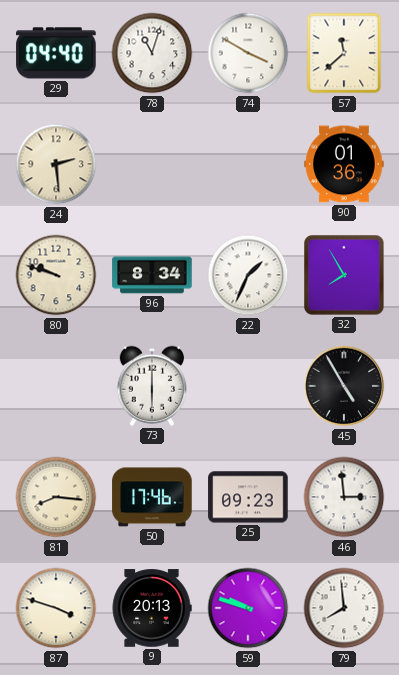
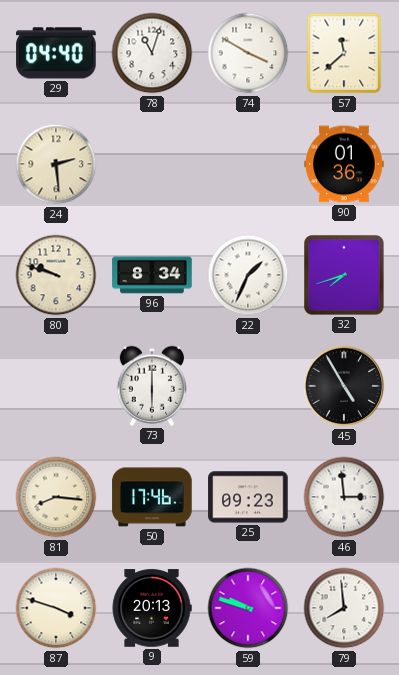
32: 7:55 -> 7:42
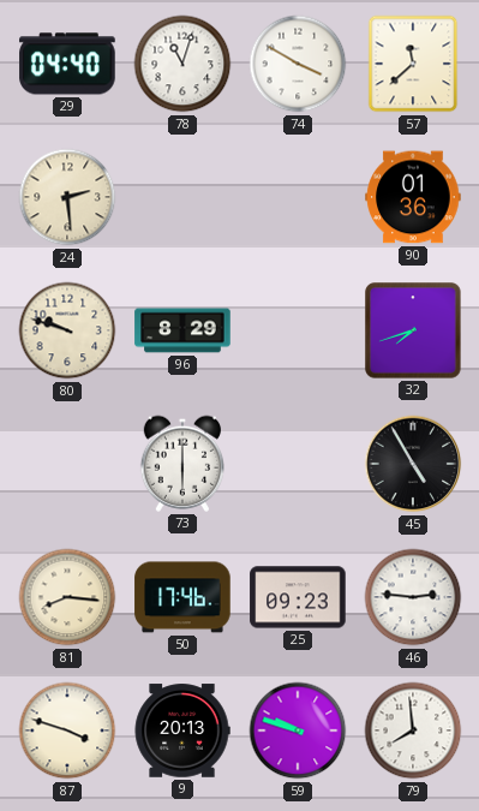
96: 8:34 -> 8:29
22: 1:34 -> none
46: 2:59 -> 2:46
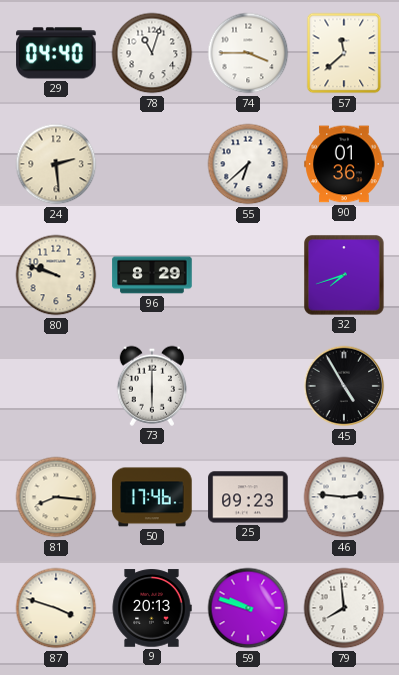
74: 3:50 -> 3:45
55: none -> 6:38
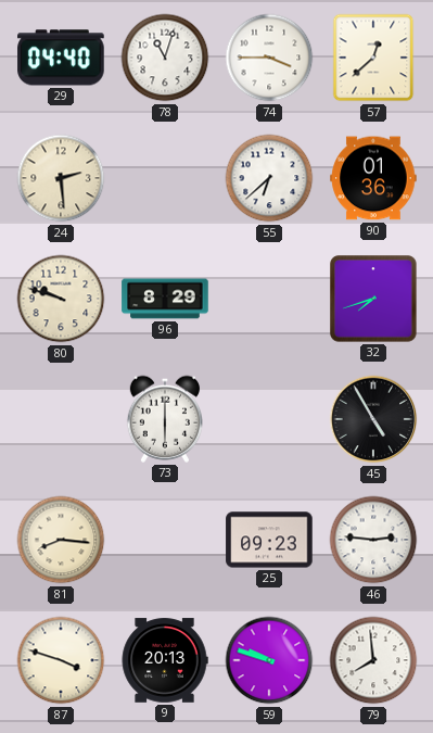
57: 11:38 -> 12:38
50: 17:46 -> none
